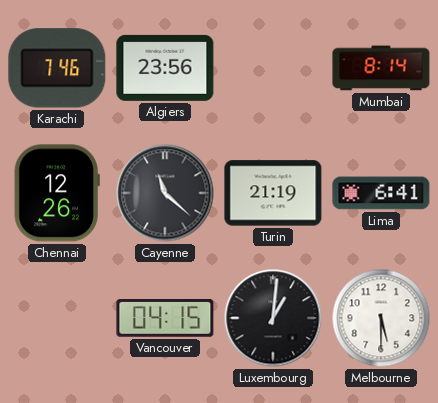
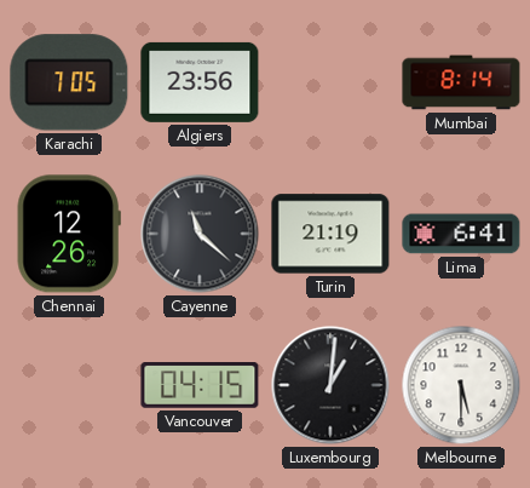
Karachi: 7:46 -> 7:05
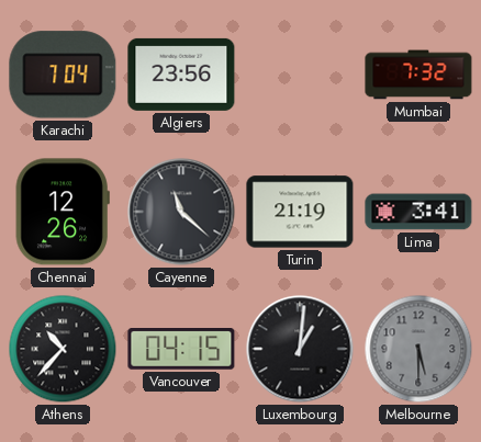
Karachi: 7:05 -> 7:04
Mumbai: 8:14 -> 7:32
Lima: 6:41 -> 3:41
Athens: none -> 10:37
Melbourne dial: white -> grey
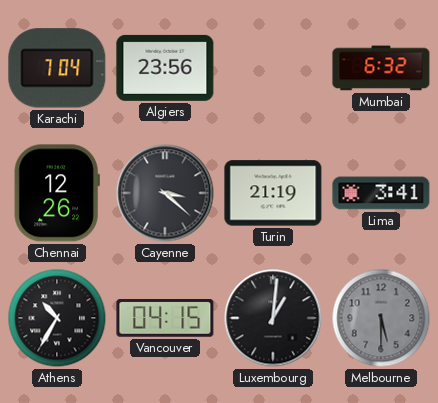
Mumbai: 7:32 -> 6:32
Cayenne: 11:22 -> 3:22
Athens: 10:37 -> 10:35
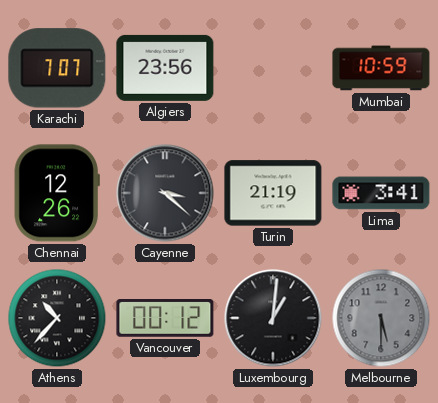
Karachi: 7:04 -> 7:07
Mumbai: 6:32 -> 10:59
Athens: 10:35 -> 10:37
Vancouver: 04:15 -> 00:12
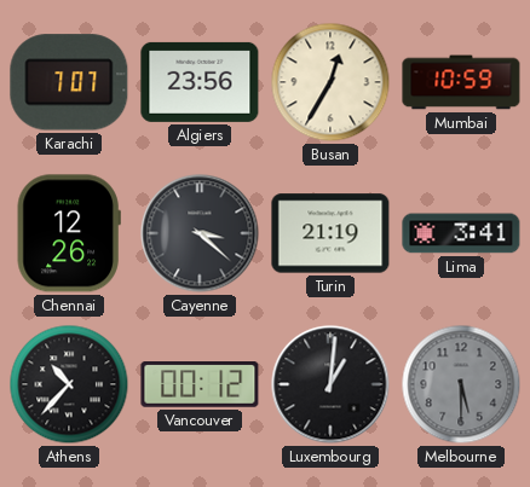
Busan: none -> 12:35
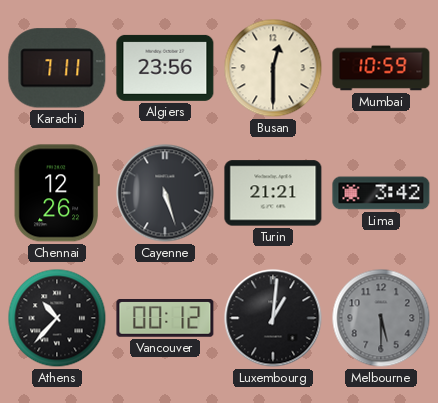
Karachi: 7:07 -> 7:11
Busan: 12:35 -> 12:30
Cayenne: 3:22 -> 5:27
Turin: 21:19 -> 21:21
Lima: 3:41 -> 3:42
